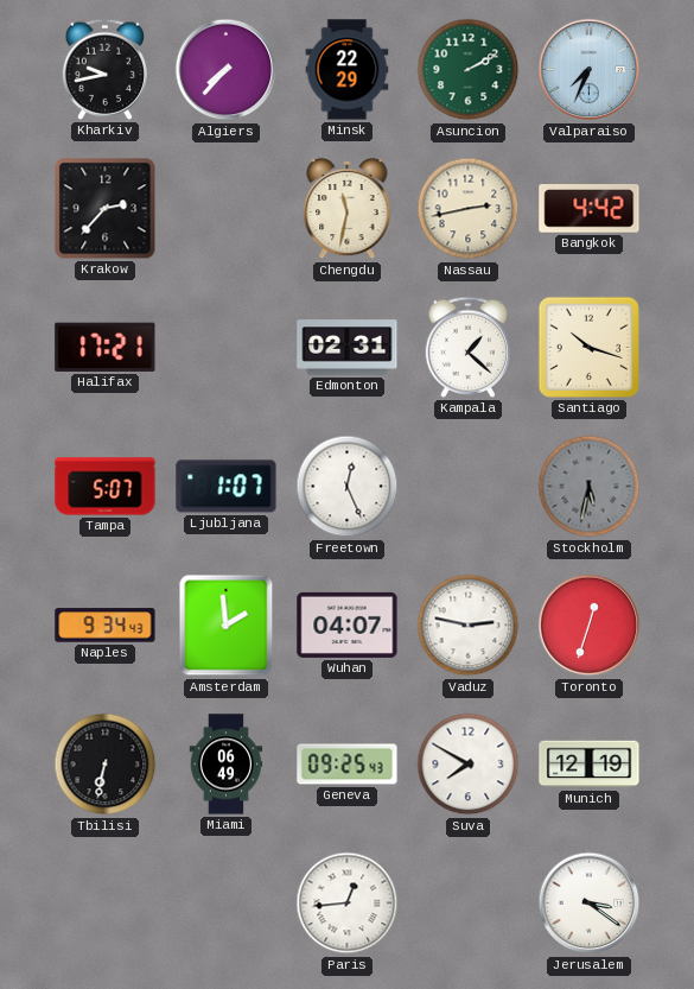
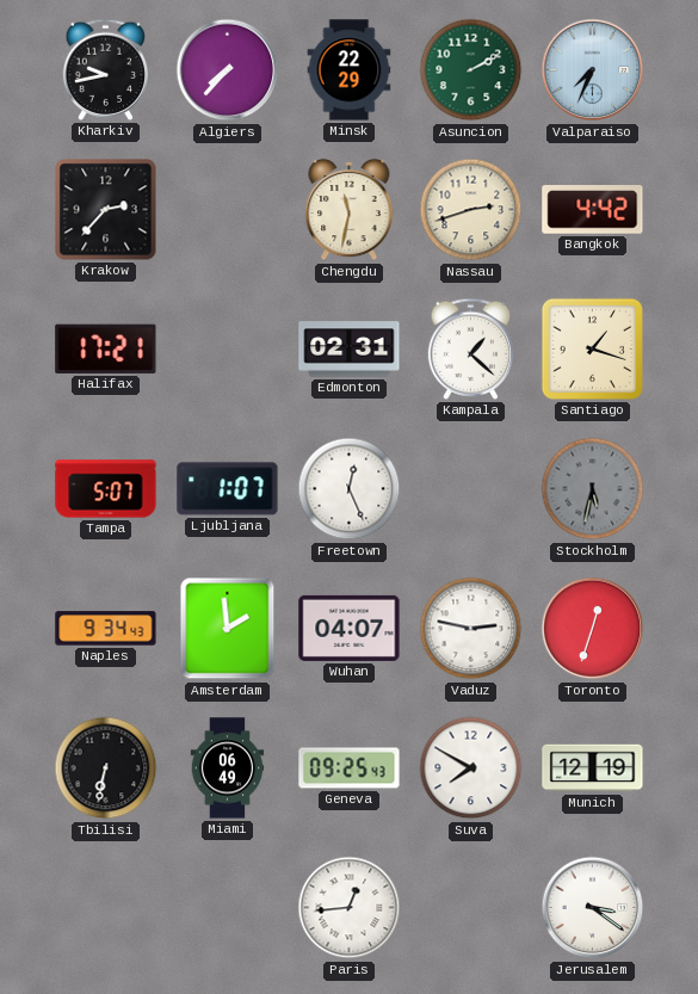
Nassau: 2:43 -> 2:42
Santiago: 10:18 -> 1:18
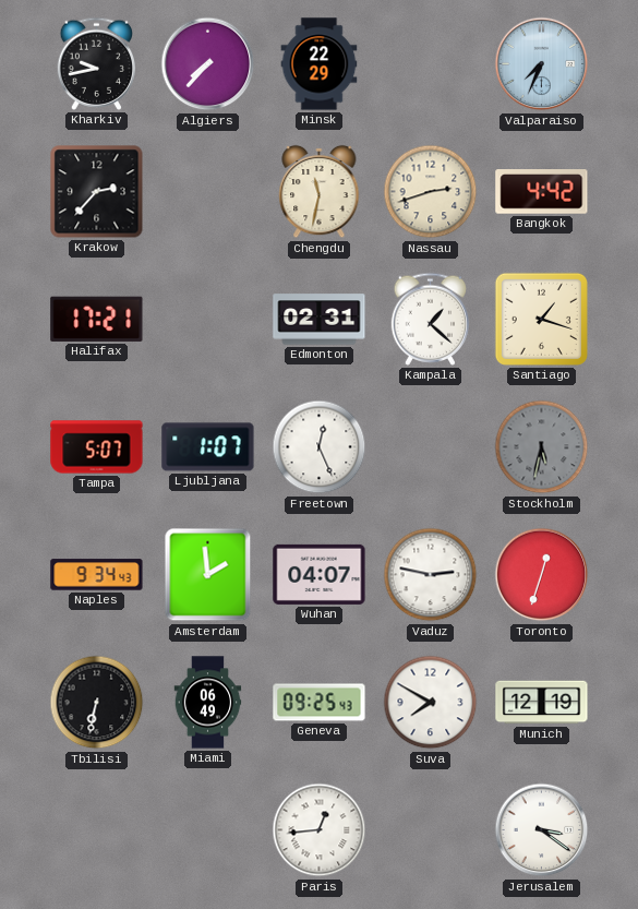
Asuncion: 2:10 -> none
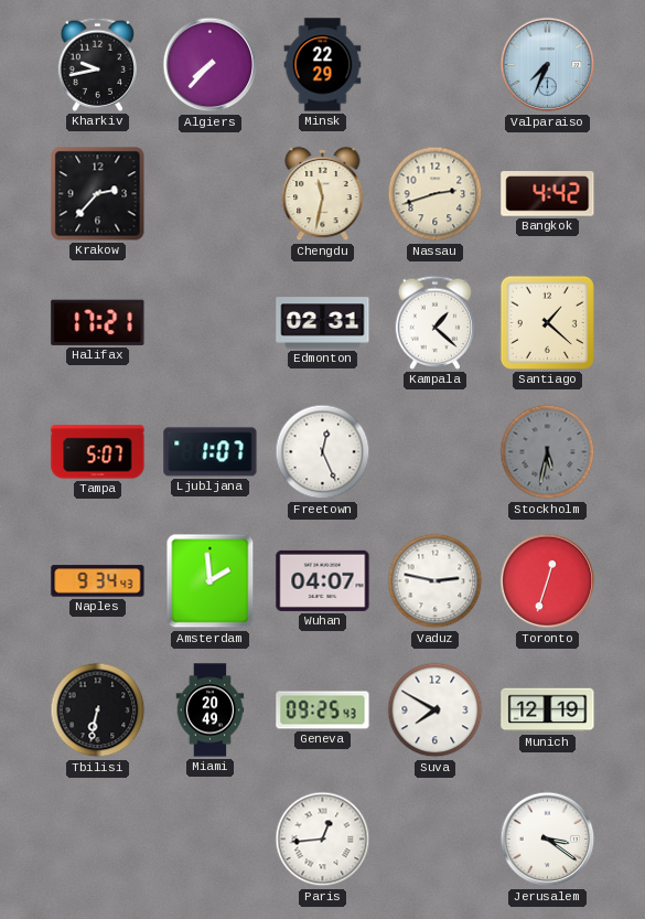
Santiago: 1:18 -> 1:22
Miami: 06:49 -> 20:49
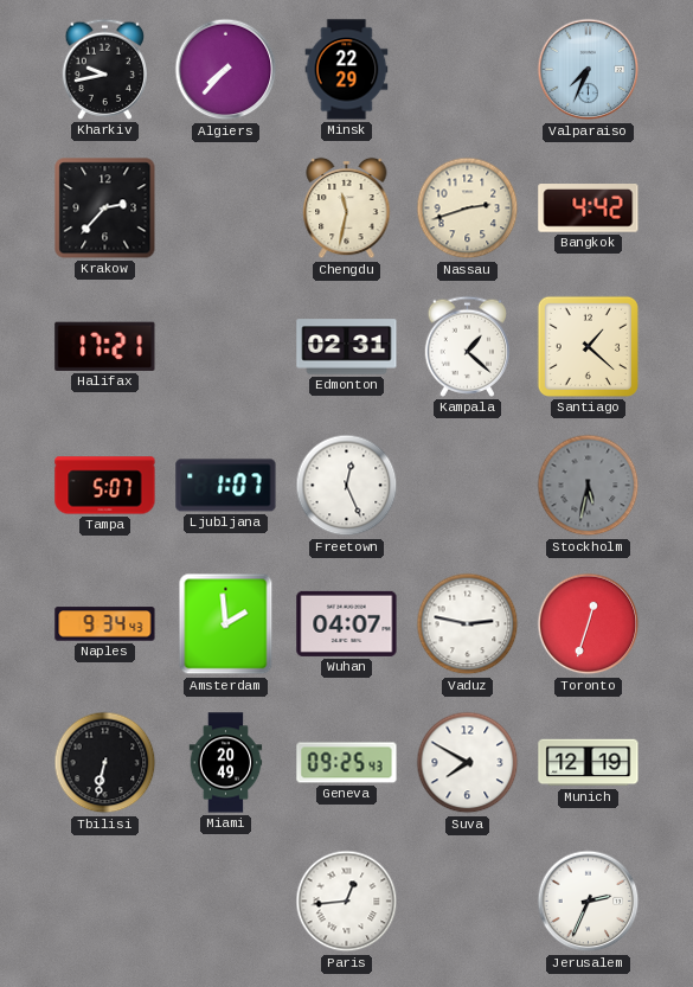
Jerusalem: 3:21 -> 2:34
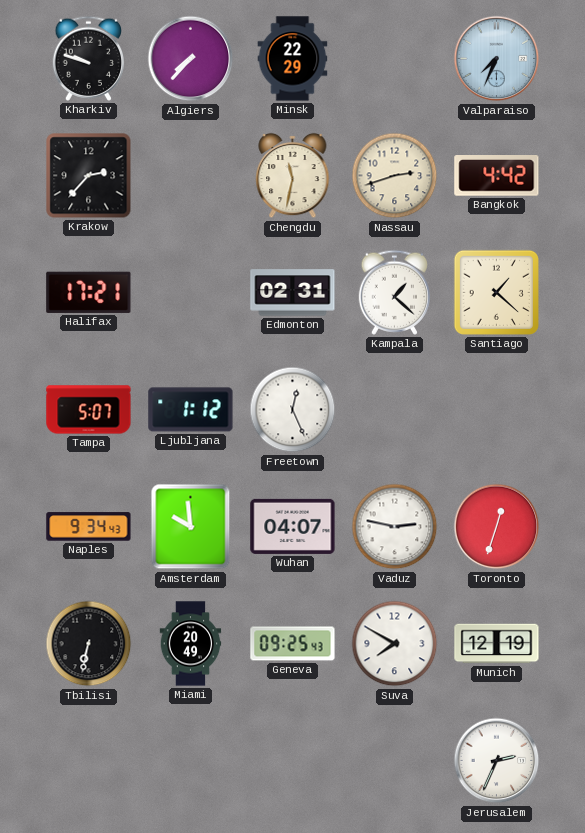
Kharkiv: 9:43 -> 9:48
Ljubljana: 1:07 -> 1:12
Stockholm: 5:32 -> none
Amsterdam: 1:59 -> 9:59
Paris: 12:44 -> none
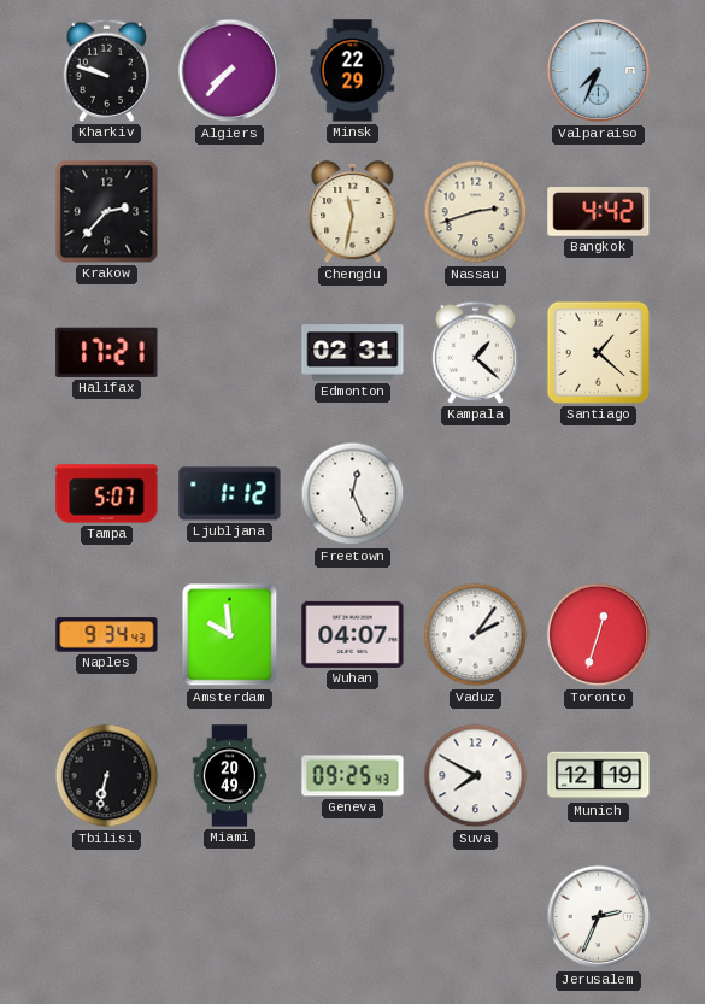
Vaduz: 2:47 -> 2:06
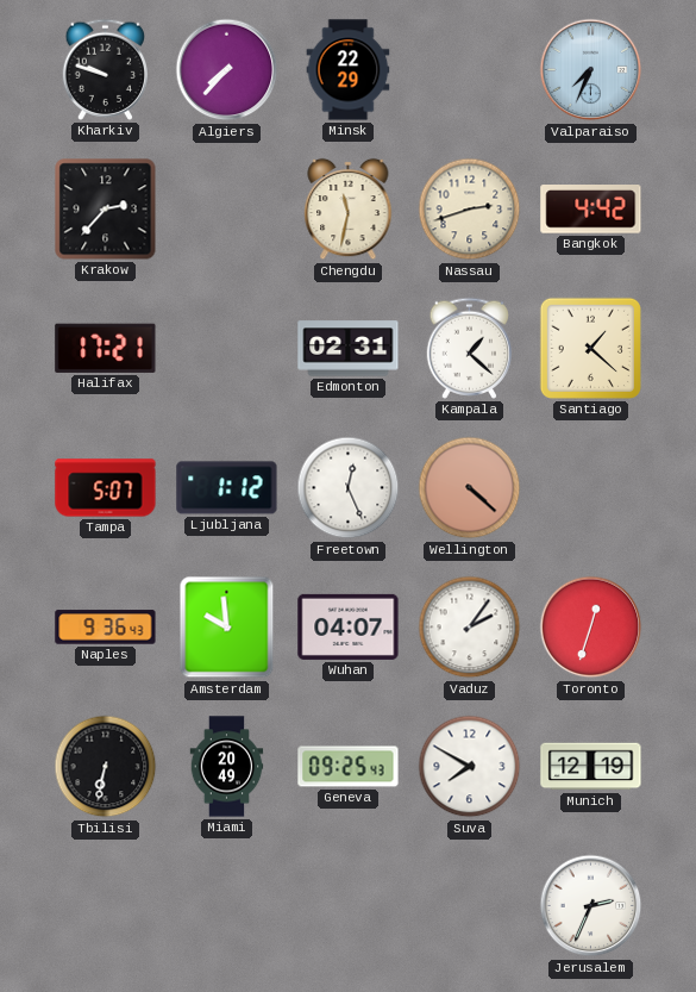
Wellington: none -> 4:22
Naples: 9:34 -> 9:36
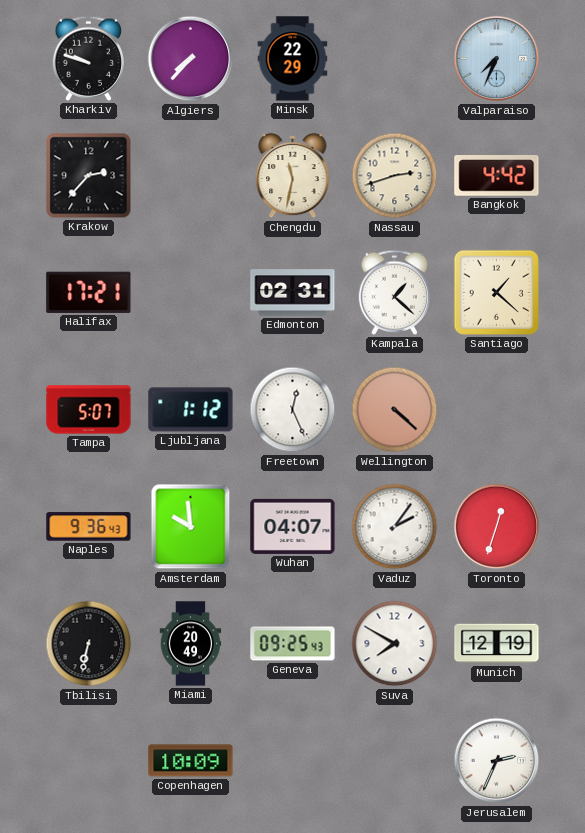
Copenhagen: none -> 10:09
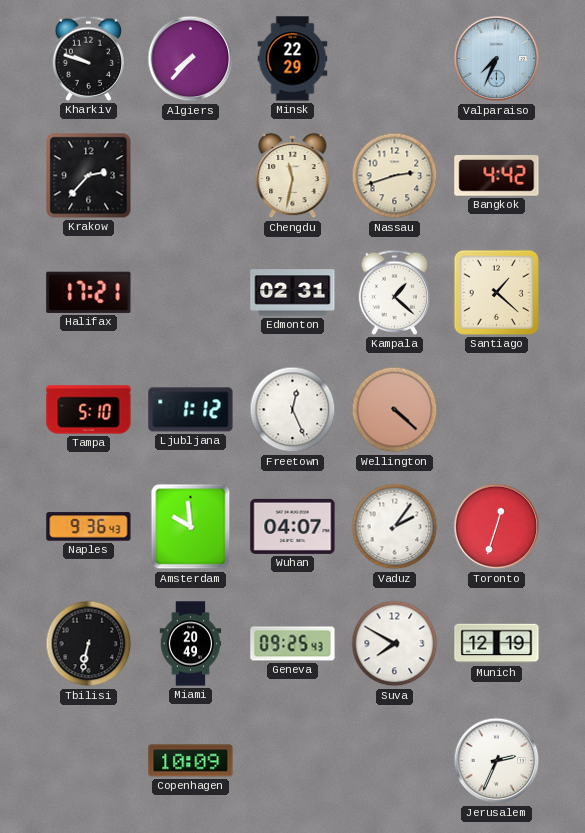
Tampa: 5:07 -> 5:10
